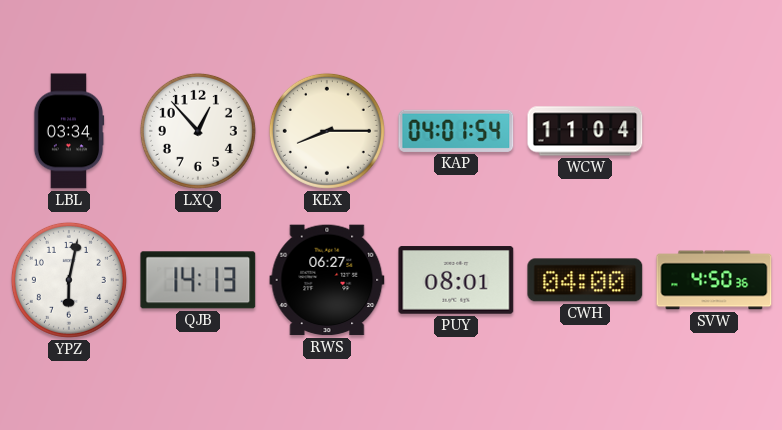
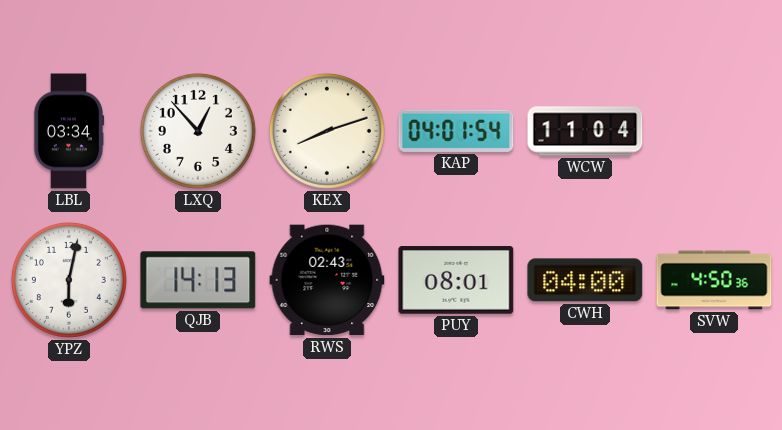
KEX: 8:15 -> 8:12
RWS: 06:27 -> 02:43
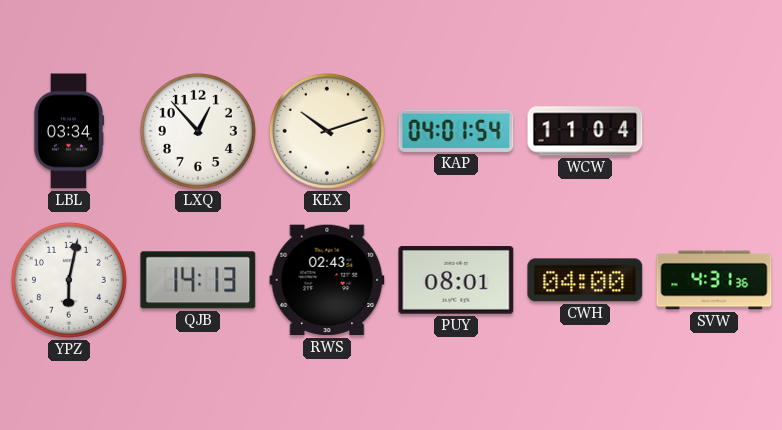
KEX: 8:12 -> 10:12
SVW: 4:50 -> 4:31
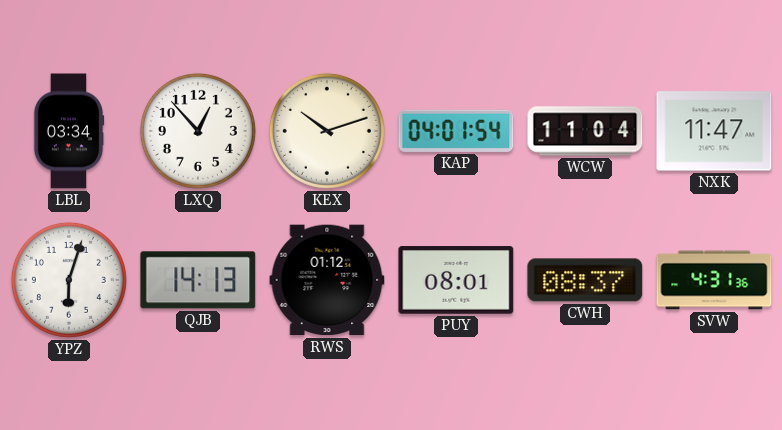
NXK: none -> 11:47
YPZ: 6:02 -> 6:03
RWS: 02:43 -> 01:12
CWH: 04:00 -> 08:37
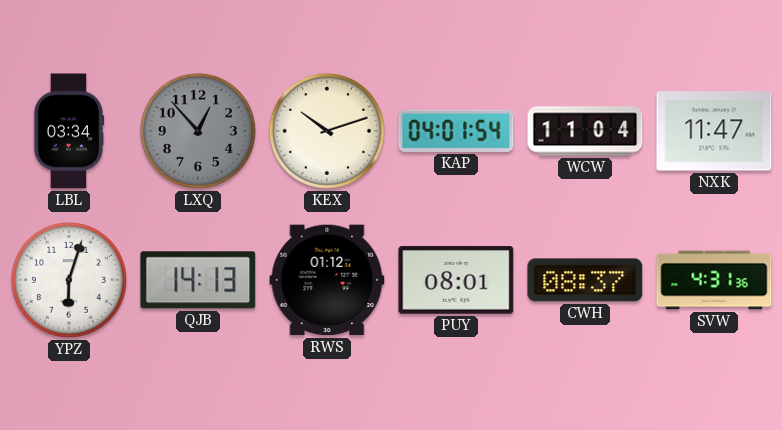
LXQ dial: white -> grey
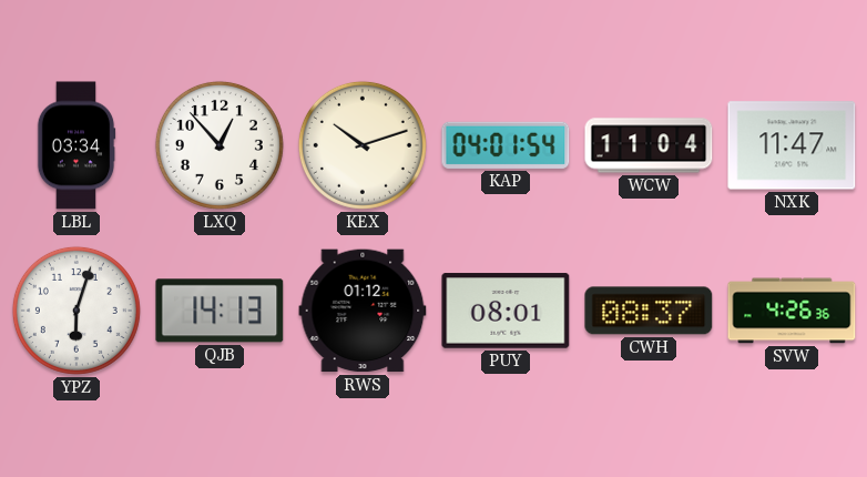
LXQ dial: grey -> white
SVW: 4:31 -> 4:26
